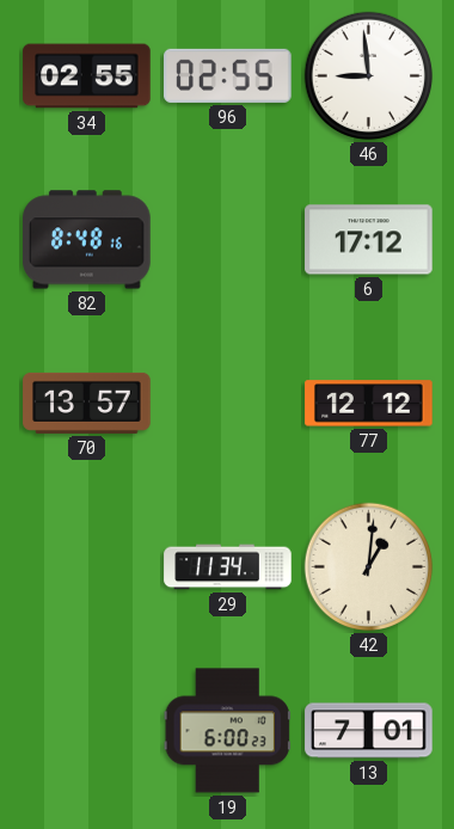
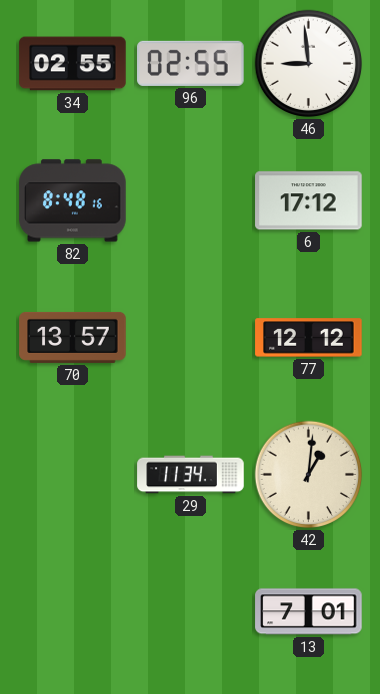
19: 6:00 -> none
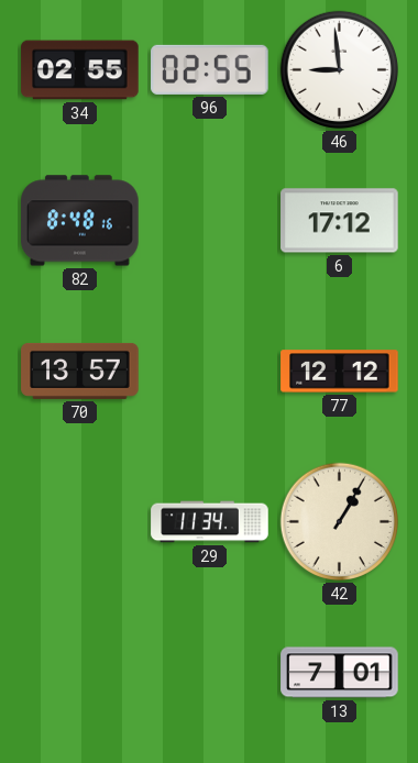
42: 1:01 -> 1:05
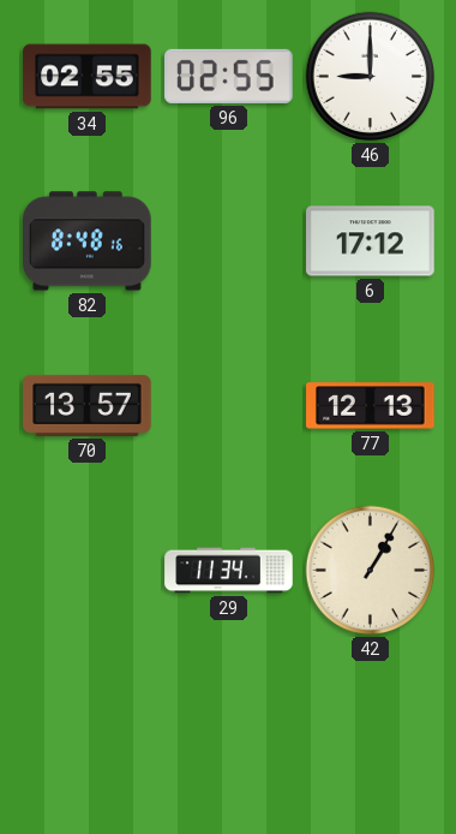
46: 8:59 -> 9:00
77: 12:12 -> 12:13
13: 7:01 -> none
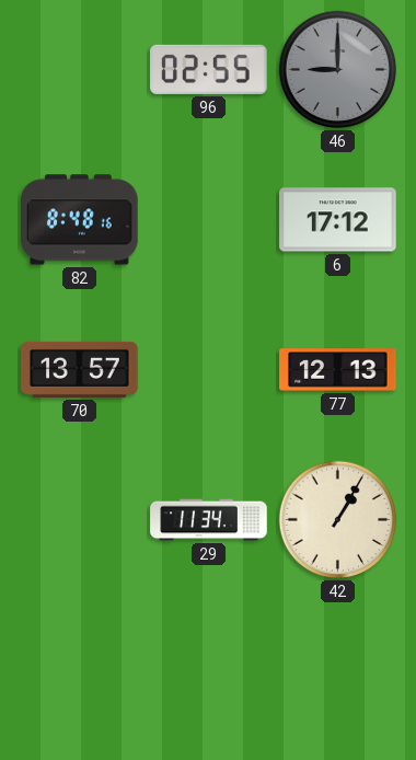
34: 02:55 -> none
46 dial: white -> grey
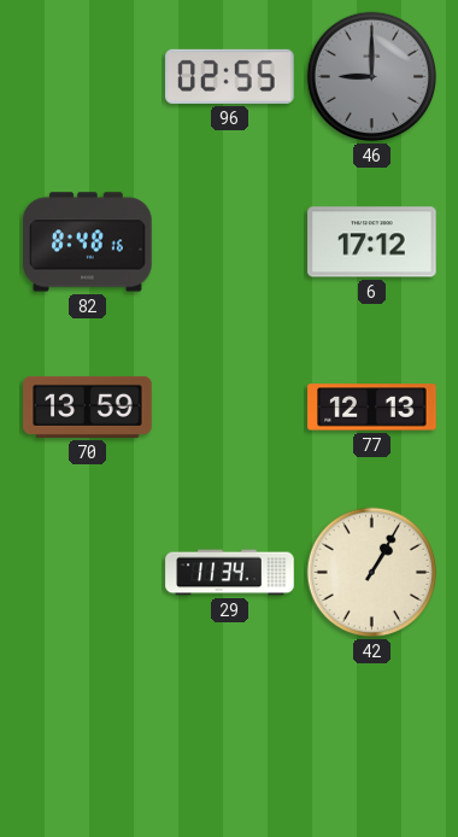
70: 13:57 -> 13:59
